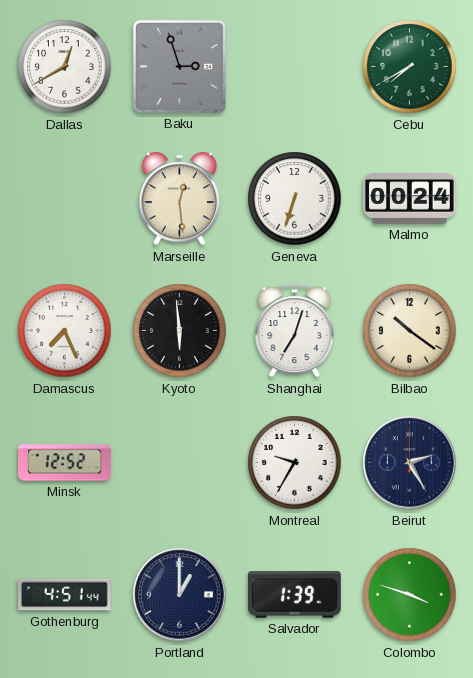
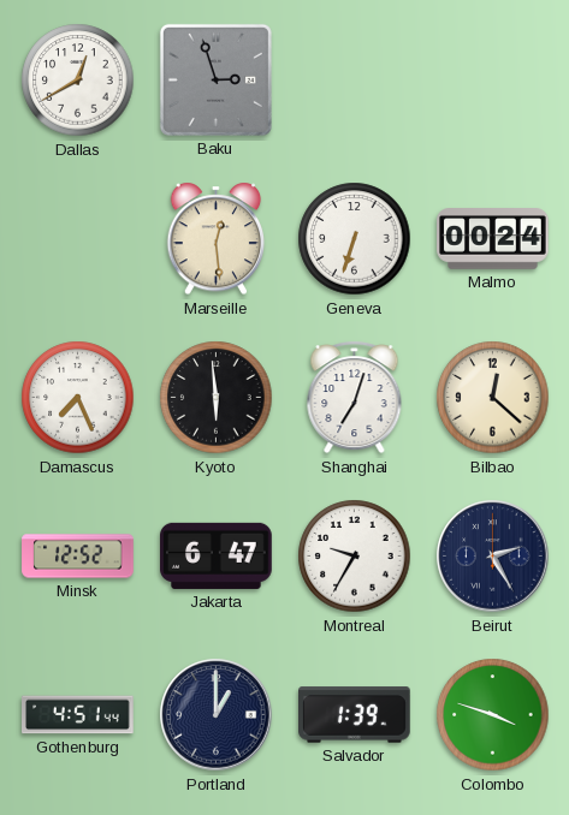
Cebu: 7:40 -> none
Bilbao: 10:21 -> 12:22
Jakarta: none -> 6:47
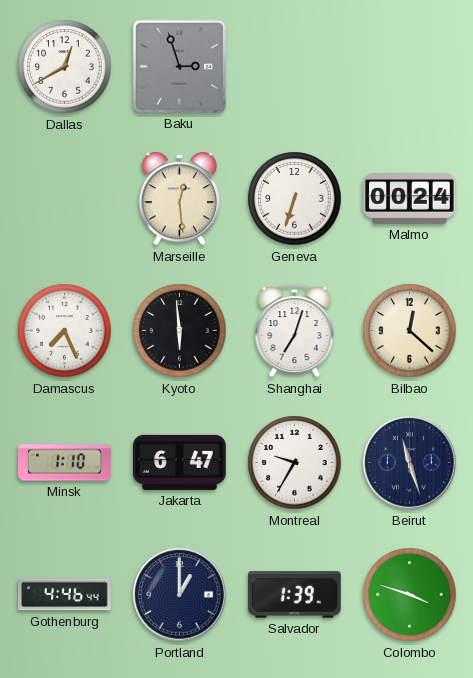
Minsk: 12:52 -> 1:10
Beirut: 2:25 -> 11:27
Gothenburg: 4:51 -> 4:46
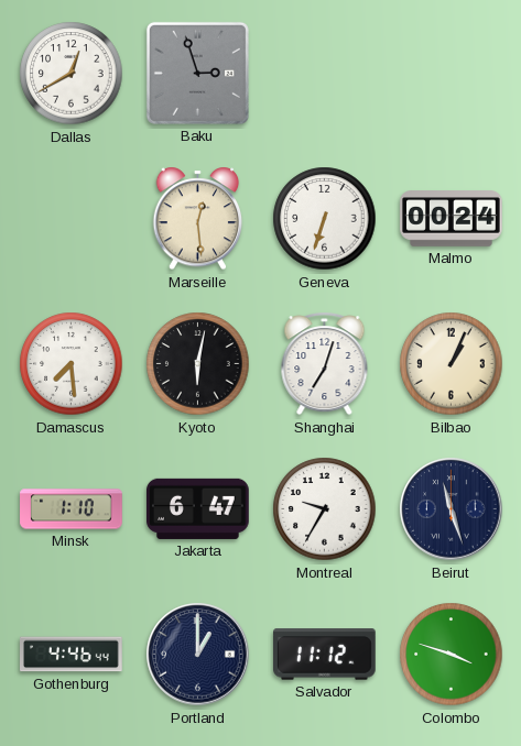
Damascus: 7:26 -> 7:29
Kyoto: 5:59 -> 6:02
Bilbao: 12:22 -> 1:04
Salvador: 1:39 -> 11:12
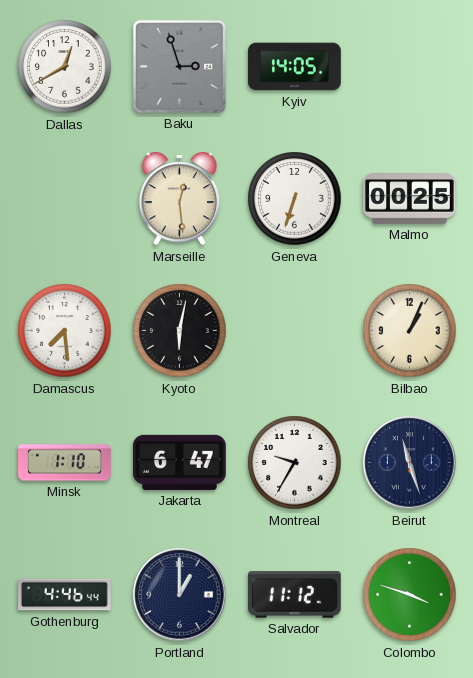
Kyiv: none -> 14:05
Malmo: 00:24 -> 00:25
Shanghai: 7:03 -> none
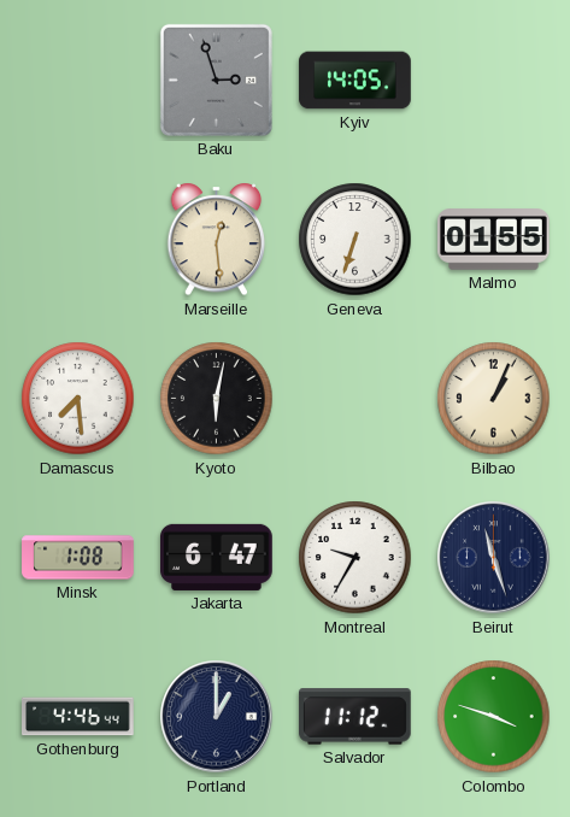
Dallas: 12:40 -> none
Malmo: 00:25 -> 01:55
Minsk: 1:10 -> 1:08
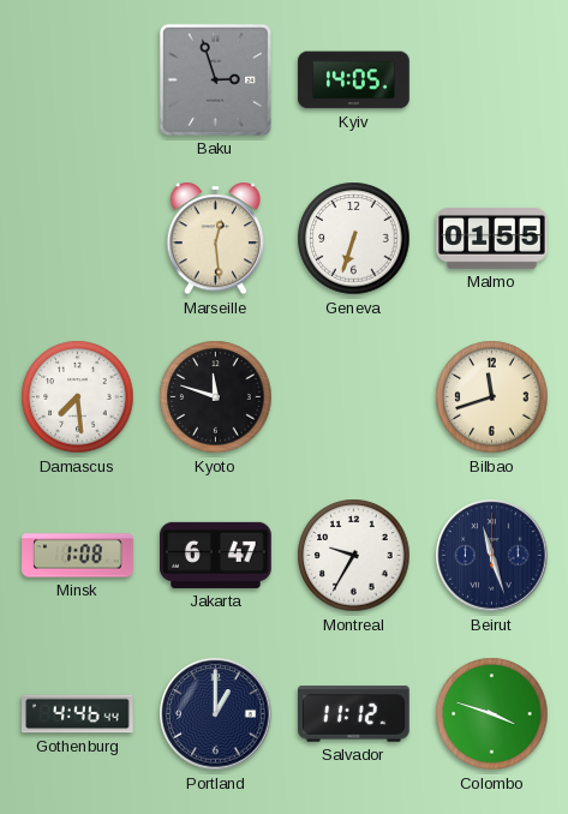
Kyoto: 6:02 -> 11:48
Bilbao: 1:04 -> 11:42
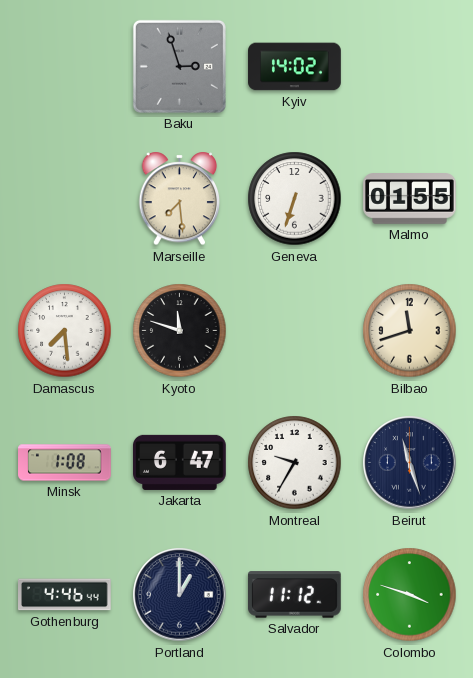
Kyiv: 14:05 -> 14:02
Marseille: 12:29 -> 7:29
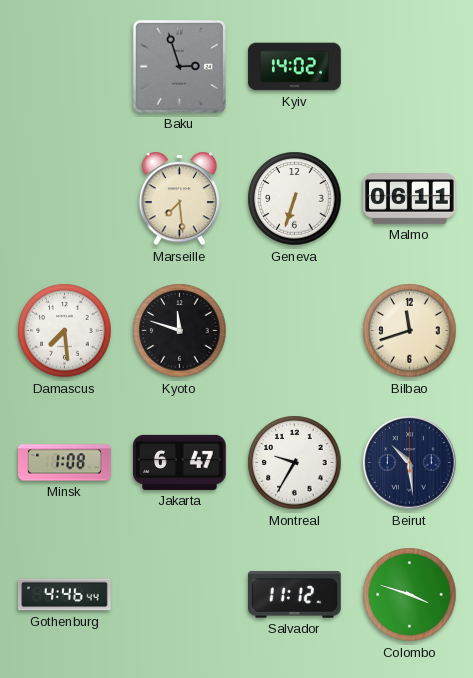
Malmo: 01:55 -> 06:11
Beirut: 11:27 -> 10:29
Portland: 1:00 -> none
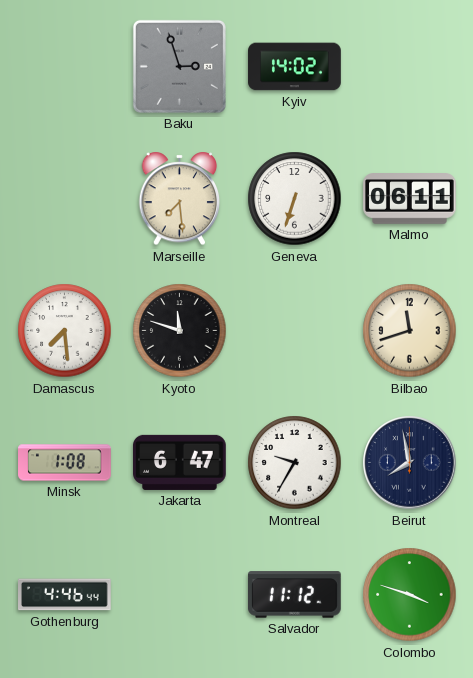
Beirut: 10:29 -> 7:58
